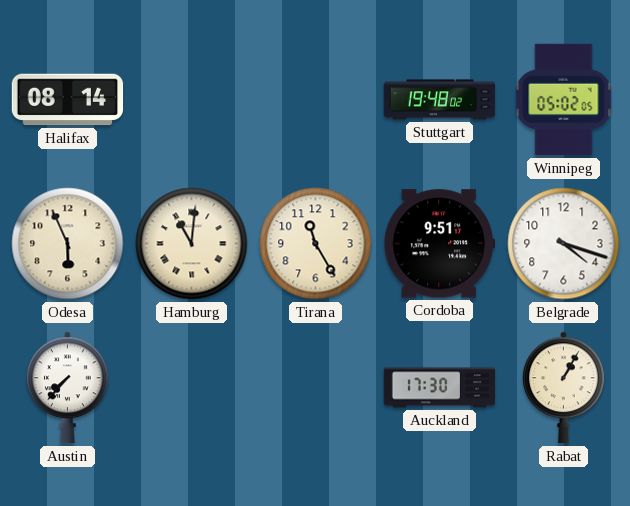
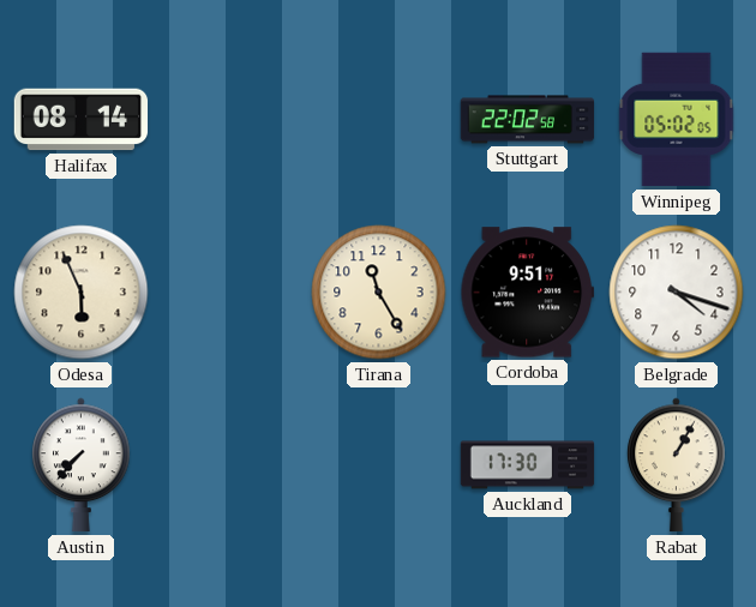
Stuttgart: 19:48 -> 22:02
Hamburg: 11:01 -> none
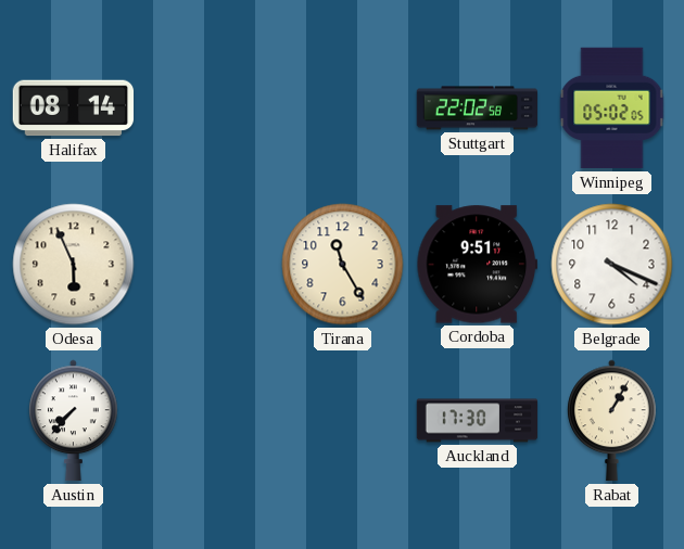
Belgrade: 4:18 -> 4:19
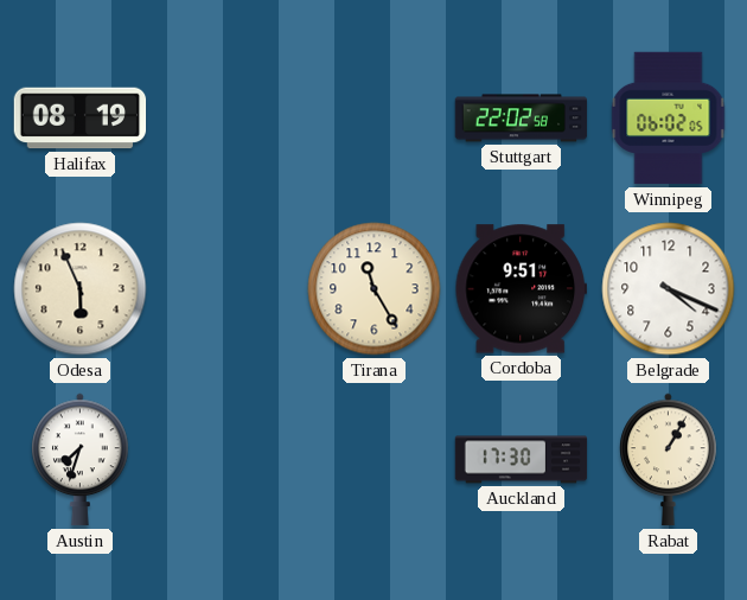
Halifax: 08:14 -> 08:19
Winnipeg: 05:02 -> 06:02
Austin: 7:37 -> 7:33
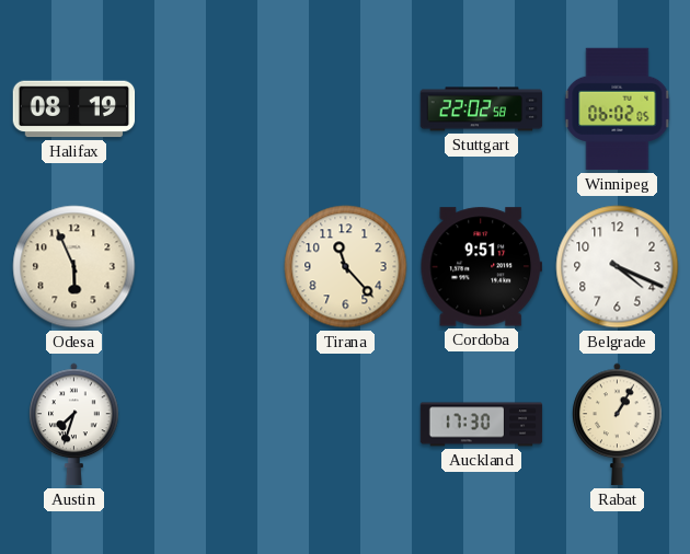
Tirana: 11:25 -> 11:23
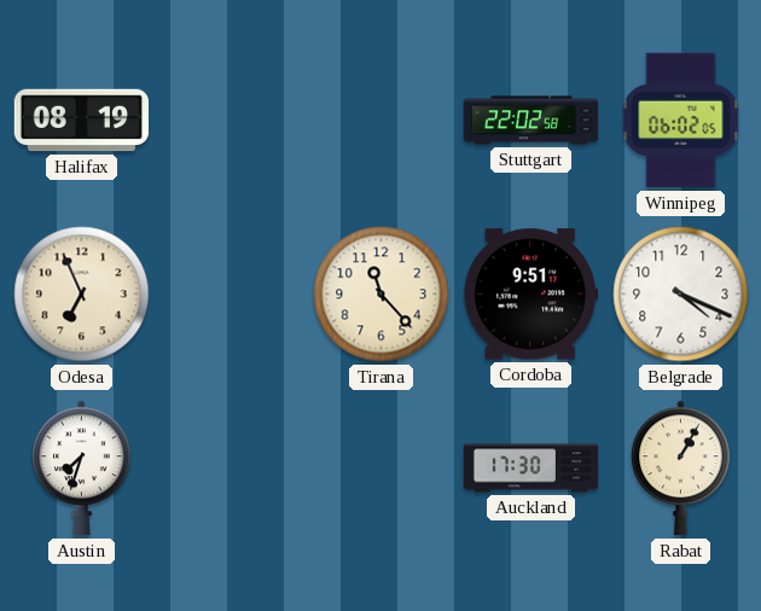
Odesa: 5:56 -> 6:56
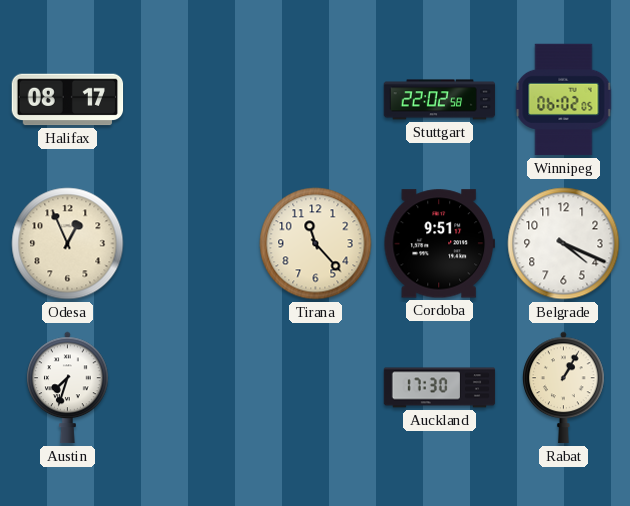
Halifax: 08:19 -> 08:17
Odesa: 6:56 -> 12:56
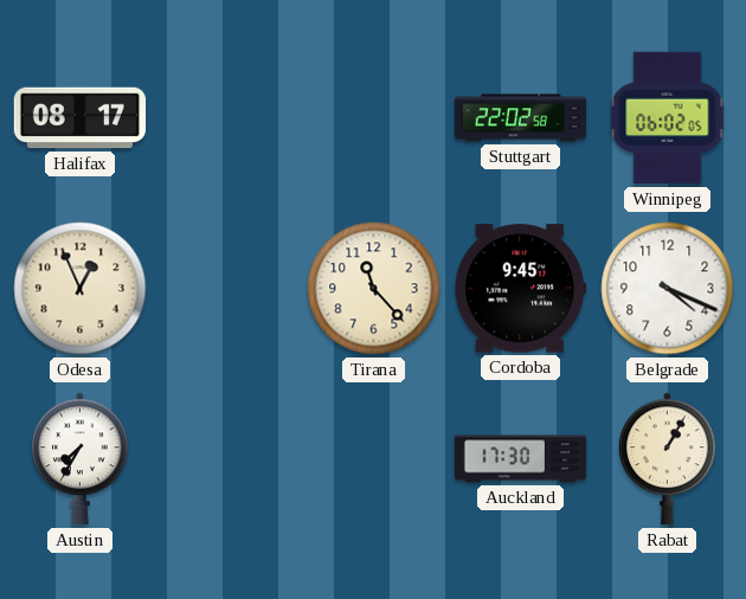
Cordoba: 9:51 -> 9:45
Austin: 7:33 -> 7:35
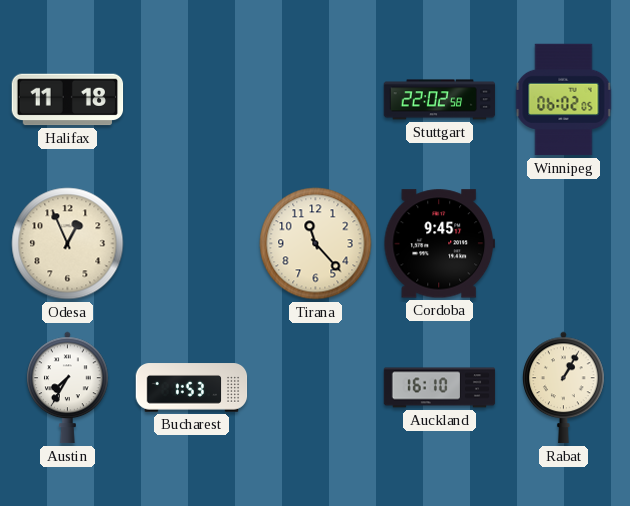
Halifax: 08:17 -> 11:18
Belgrade: 4:19 -> none
Bucharest: none -> 1:53
Auckland: 17:30 -> 16:10
